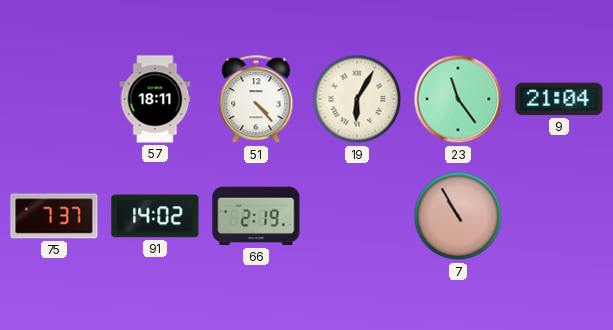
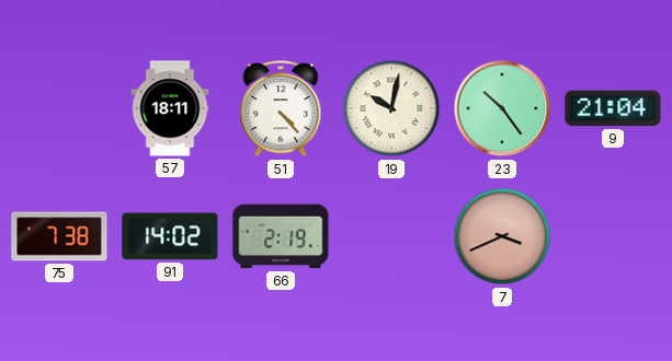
19: 6:05 -> 10:02
23: 11:24 -> 10:24
75: 7:37 -> 7:38
7: 10:55 -> 3:41
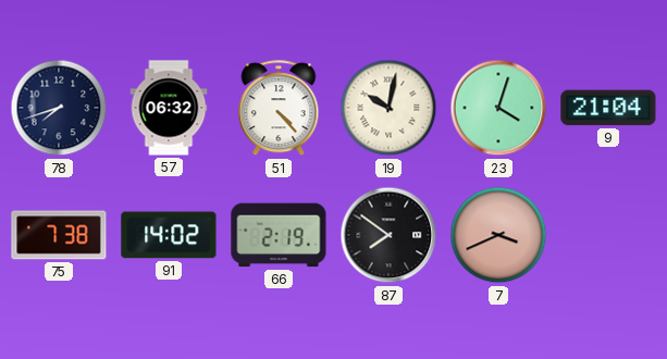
78: none -> 7:42
57: 18:11 -> 06:32
23: 10:24 -> 4:03
87: none -> 7:51
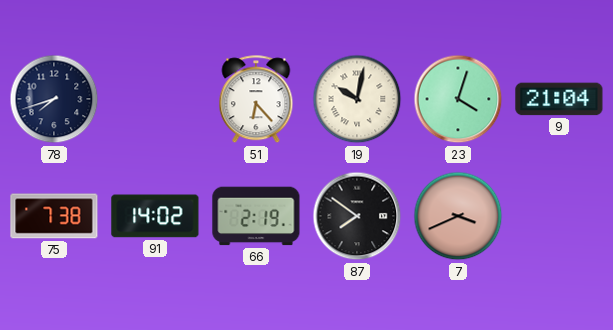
57: 06:32 -> none
51: 4:23 -> 6:23
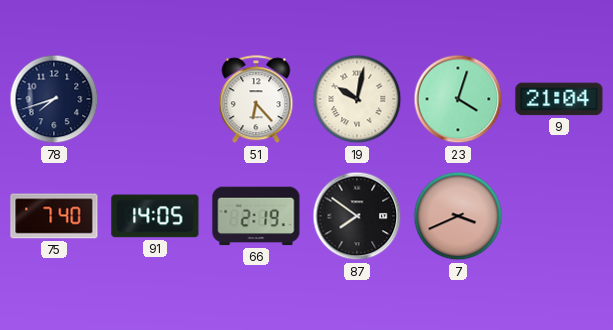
75: 7:38 -> 7:40
91: 14:02 -> 14:05
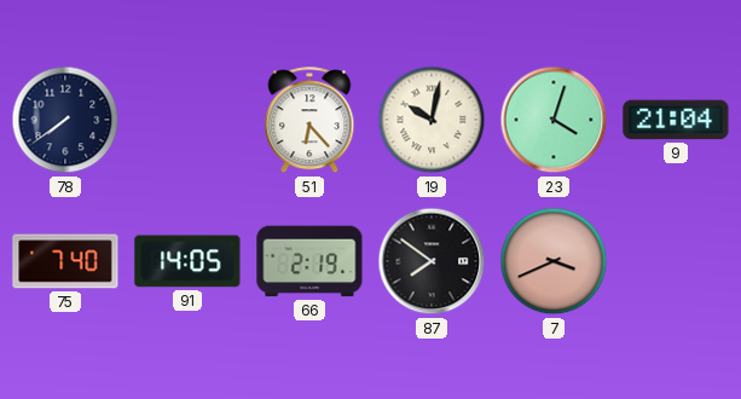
78: 7:42 -> 7:39
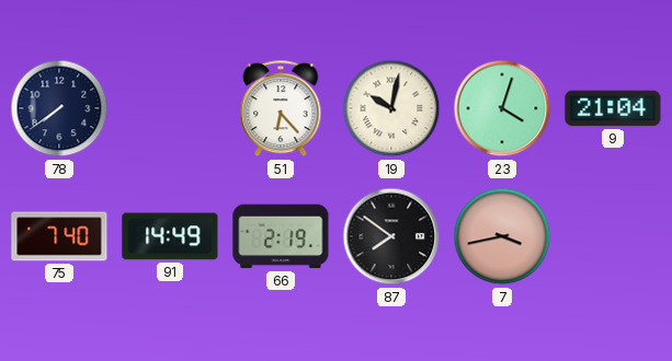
91: 14:05 -> 14:49
7: 3:41 -> 3:43
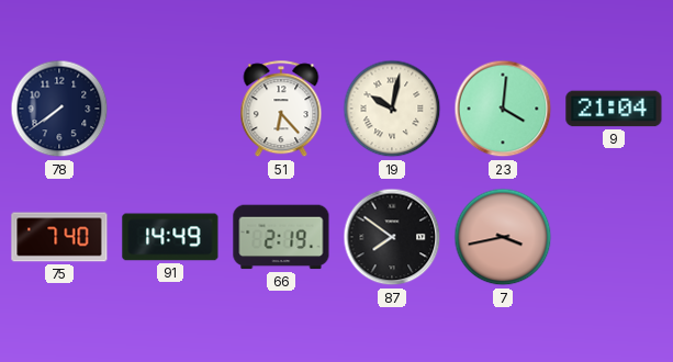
23: 4:03 -> 4:01
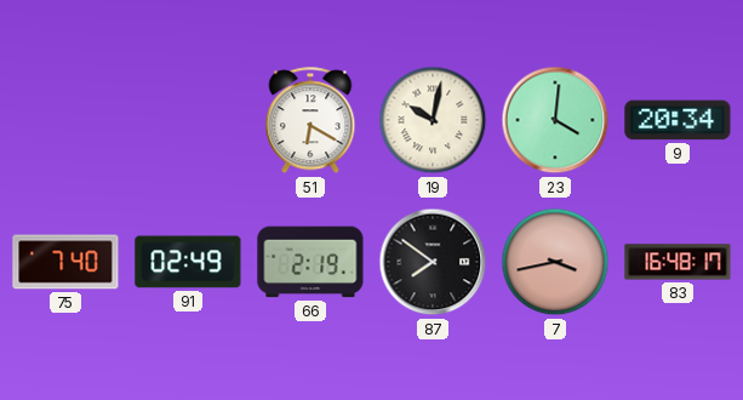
78: 7:39 -> none
51: 6:23 -> 6:20
9: 21:04 -> 20:34
91: 14:49 -> 02:49
83: none -> 16:48
